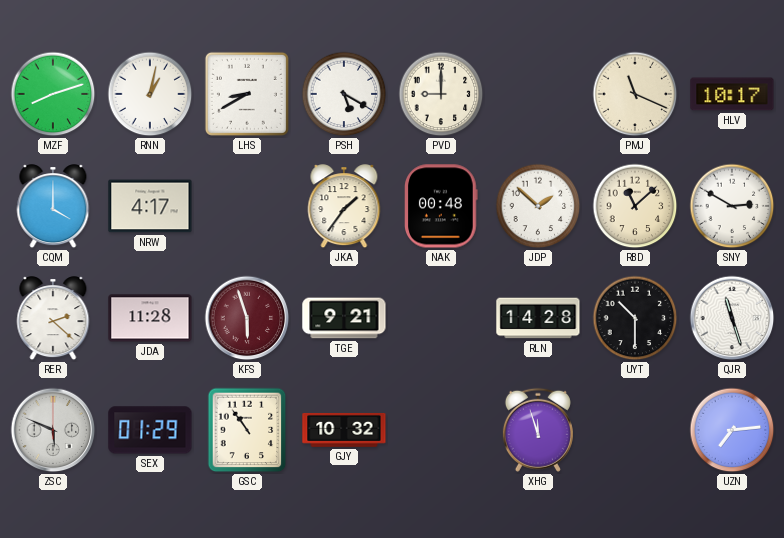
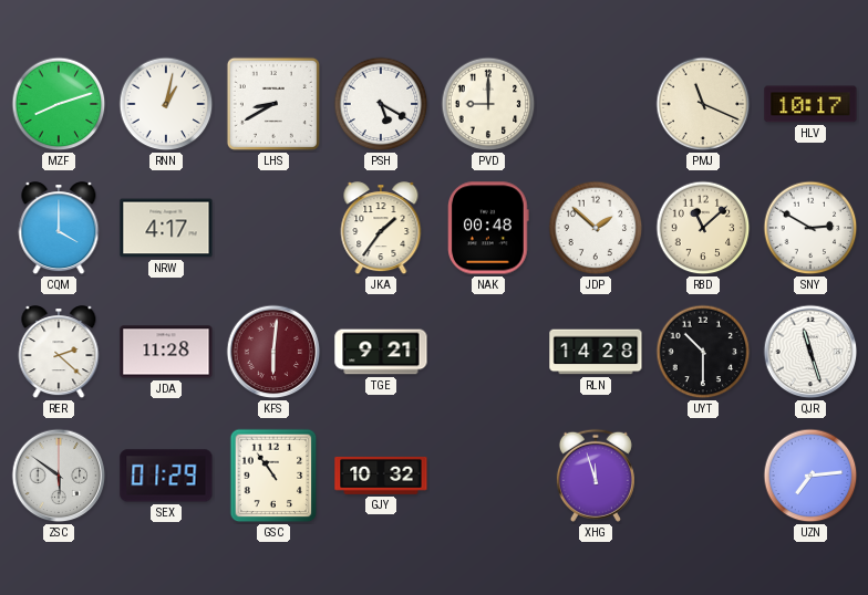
KFS: 5:57 -> 6:01
ZSC: 5:49 -> 5:51
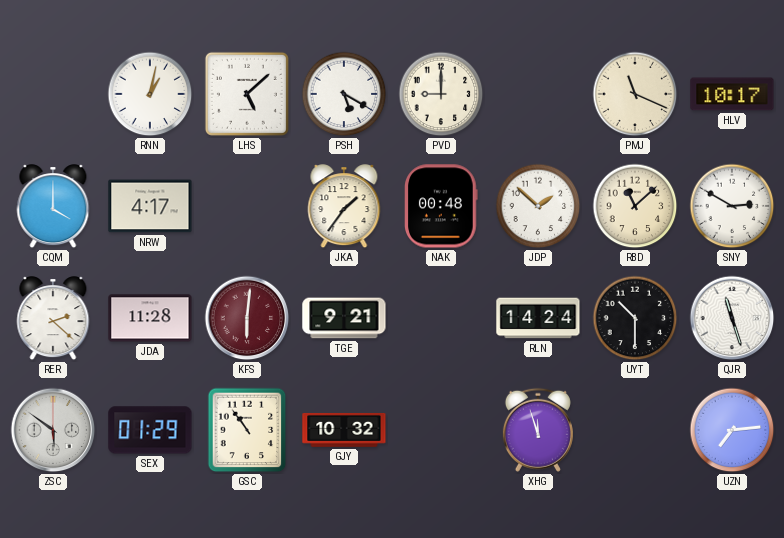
MZF: 8:12 -> none
LHS: 8:40 -> 5:08
RLN: 14:28 -> 14:24
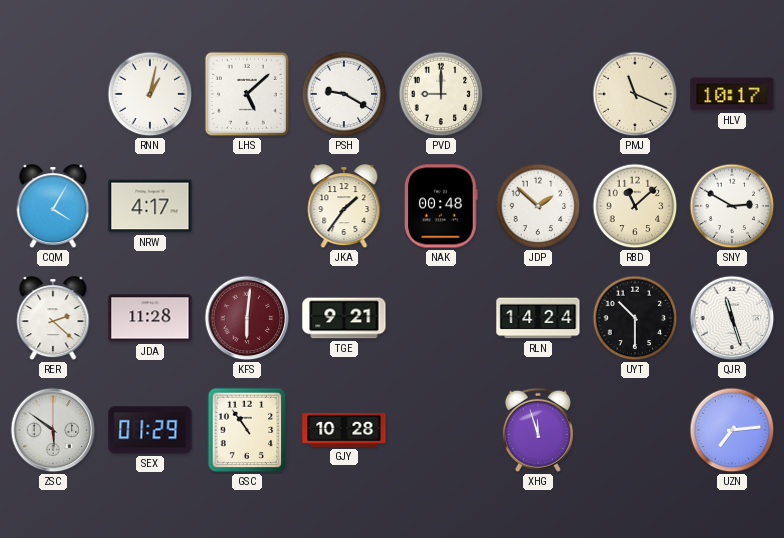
PSH: 5:20 -> 9:20
CQM: 4:00 -> 4:05
GJY: 10:32 -> 10:28
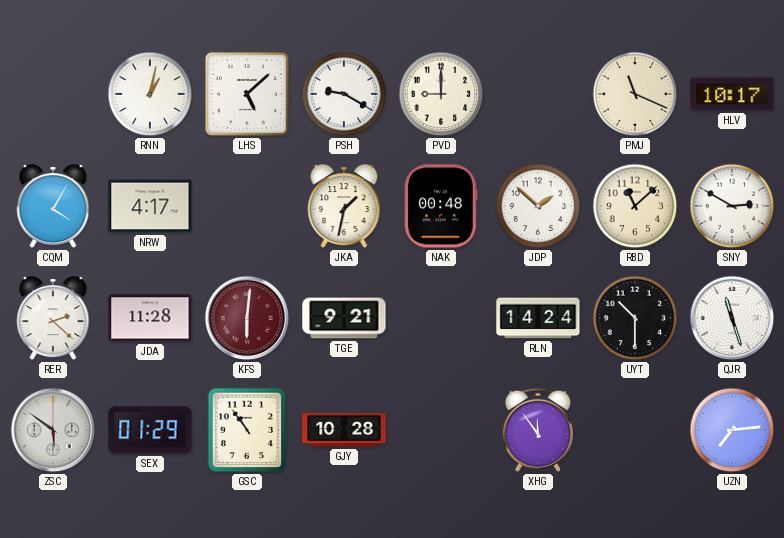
JKA: 1:36 -> 1:32
XHG: 11:57 -> 11:54
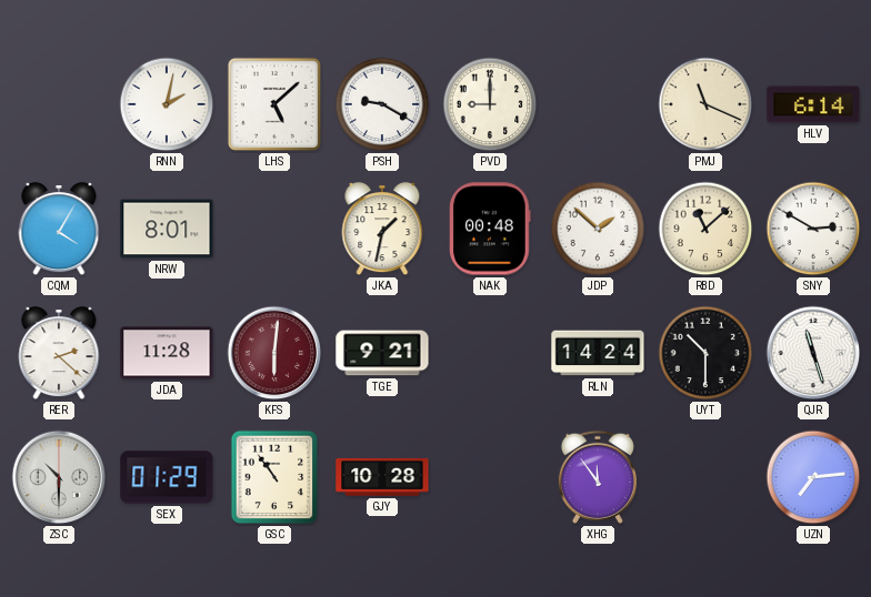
RNN: 1:02 -> 2:02
HLV: 10:17 -> 6:14
NRW: 4:17 -> 8:01
ZSC: 5:51 -> 10:30
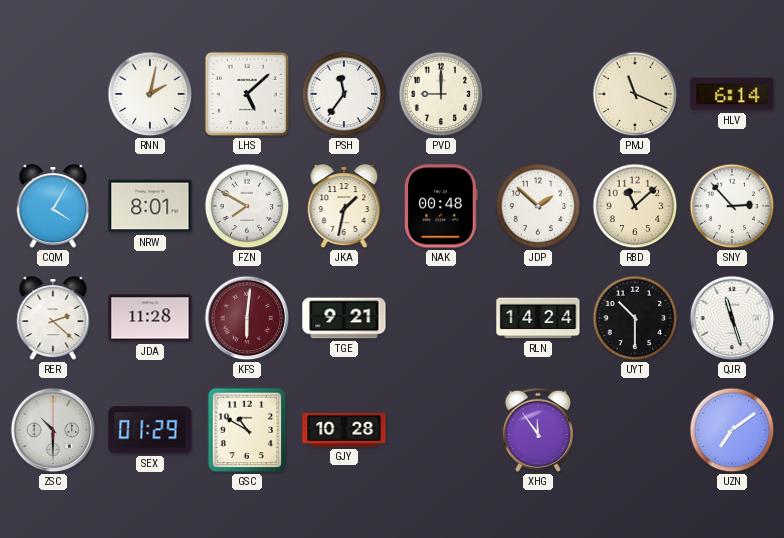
PSH: 9:20 -> 11:36
FZN: none -> 7:50
SNY: 2:50 -> 2:53
GSC: 10:54 -> 10:50
UZN: 7:14 -> 7:09
